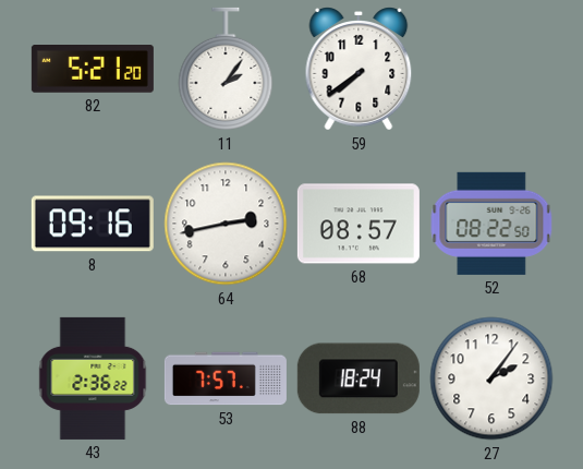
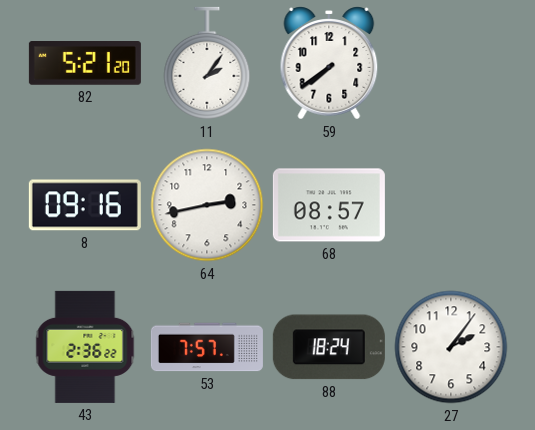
52: 08:22 -> none
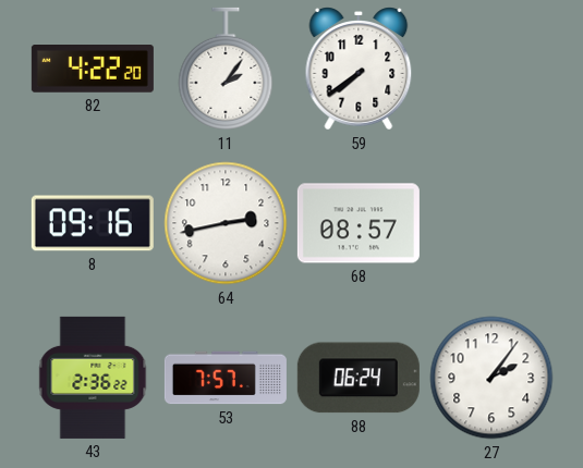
82: 5:21 -> 4:22
88: 18:24 -> 06:24
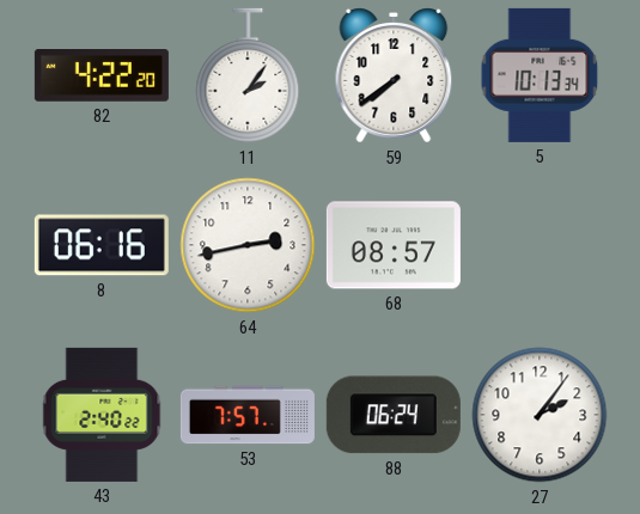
5: none -> 10:13
8: 09:16 -> 06:16
43: 2:36 -> 2:40
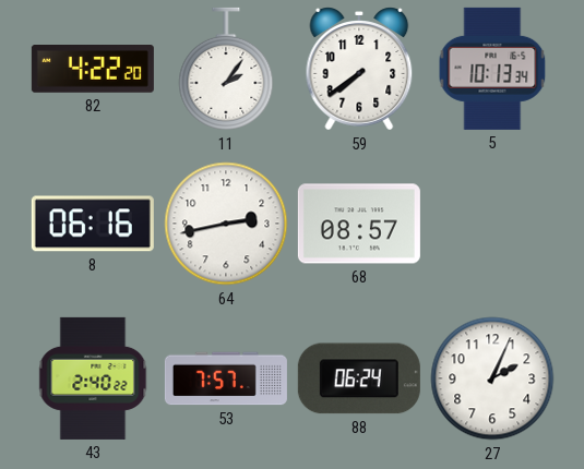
27: 2:06 -> 2:04
